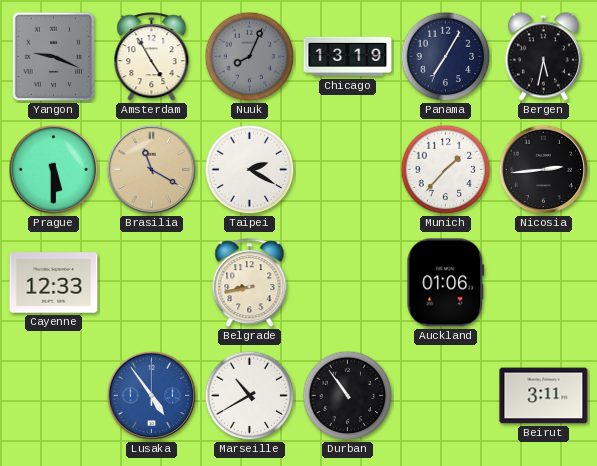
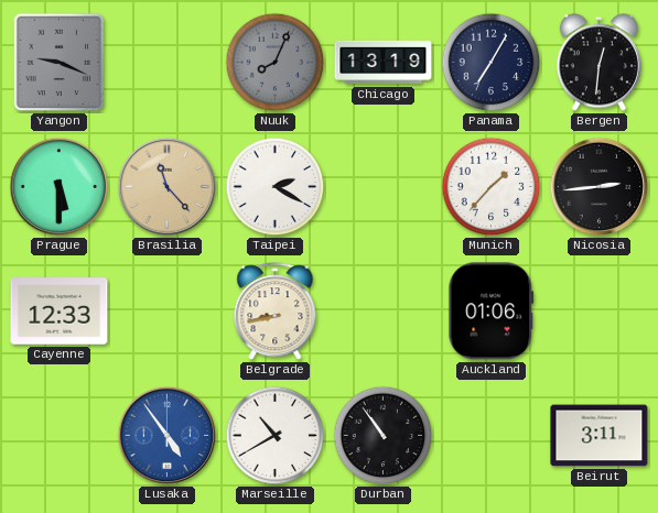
Amsterdam: 4:55 -> none
Bergen: 5:32 -> 12:31
Brasilia: 11:20 -> 11:23
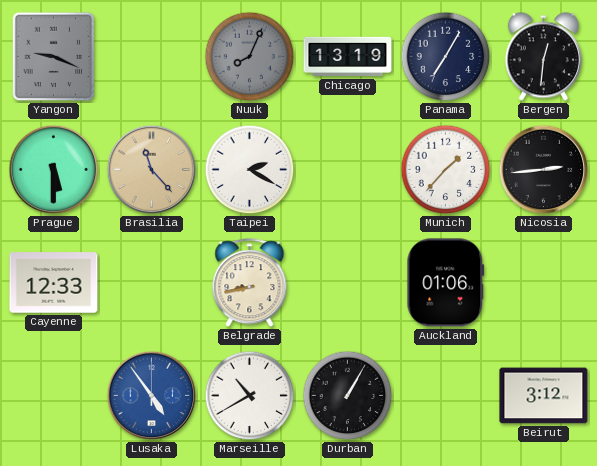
Durban: 10:54 -> 1:05
Beirut: 3:11 -> 3:12
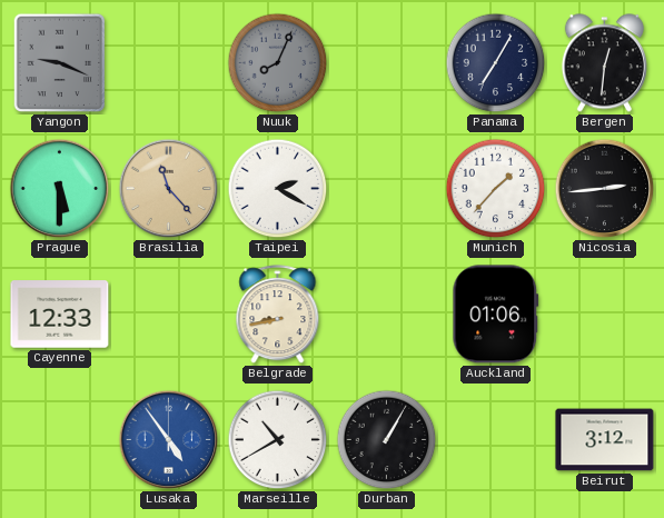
Chicago: 13:19 -> none
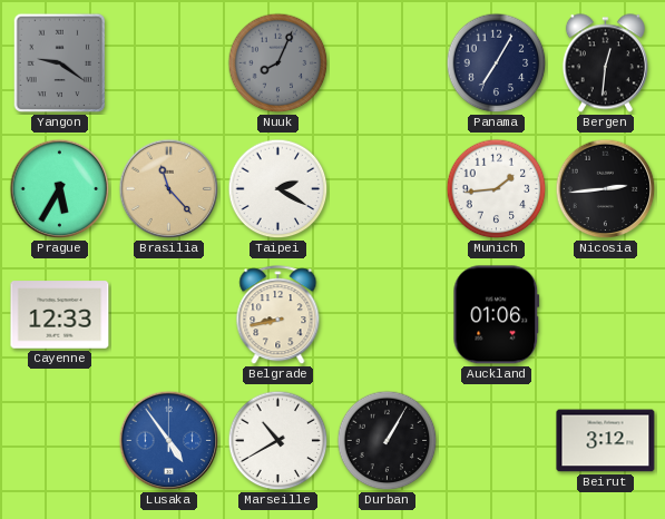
Yangon: 9:19 -> 9:21
Prague: 5:30 -> 5:35
Munich: 1:37 -> 1:44
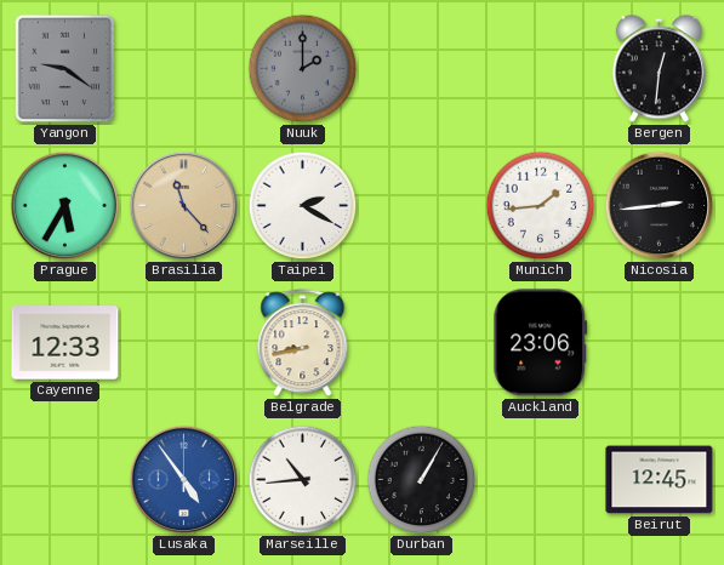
Nuuk: 8:04 -> 2:00
Panama: 7:05 -> none
Auckland: 01:06 -> 23:06
Marseille: 10:40 -> 10:44
Beirut: 3:12 -> 12:45
